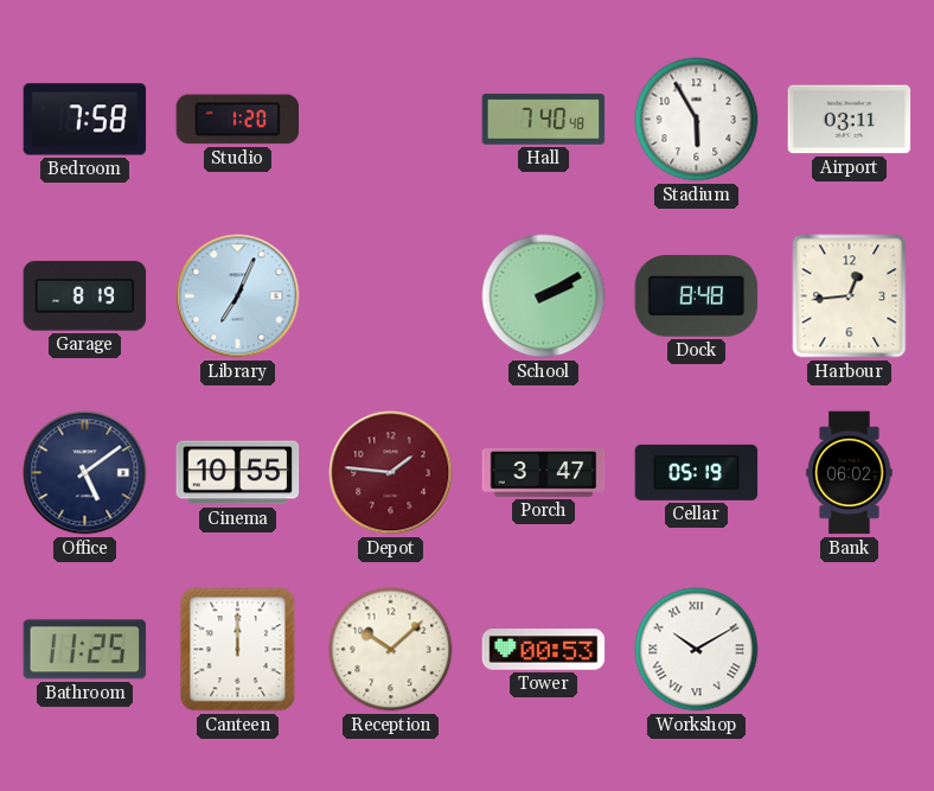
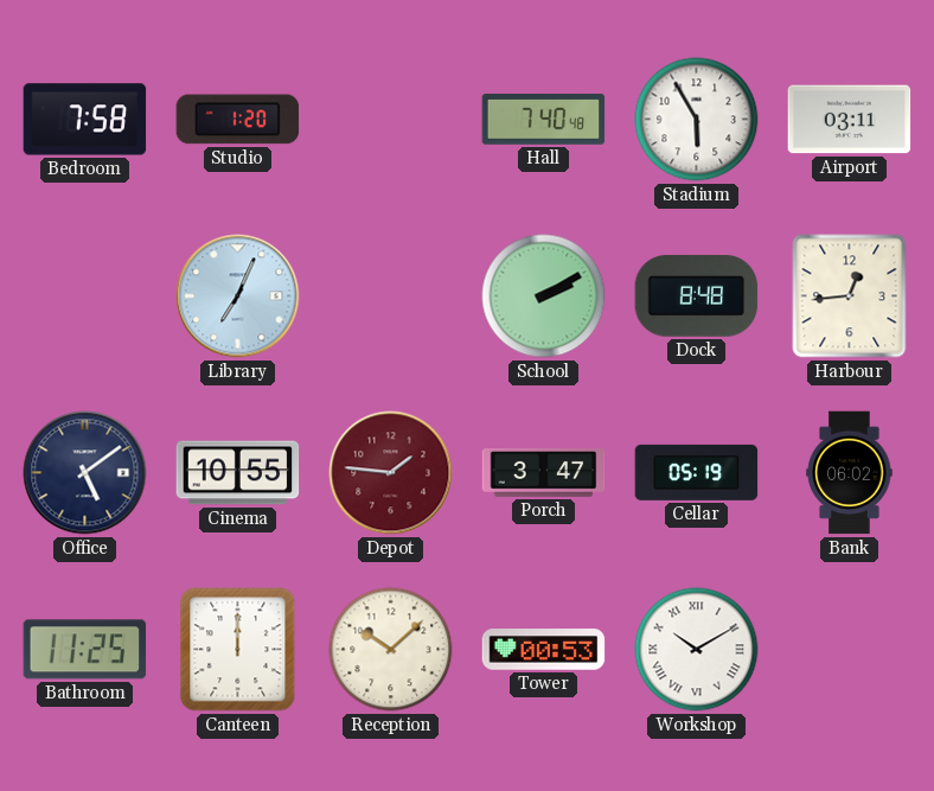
Garage: 8:19 -> none
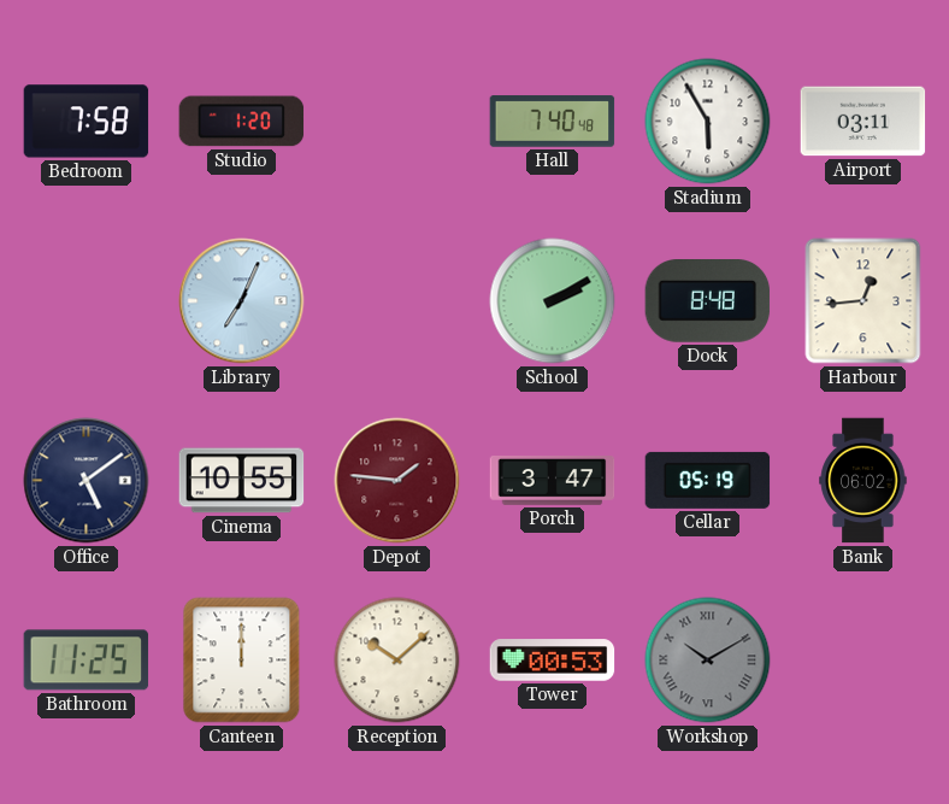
Workshop dial: white -> grey
